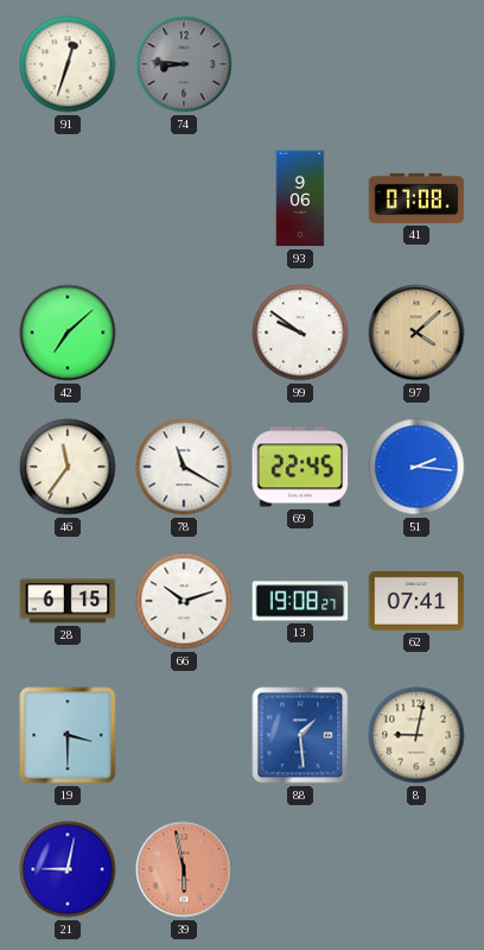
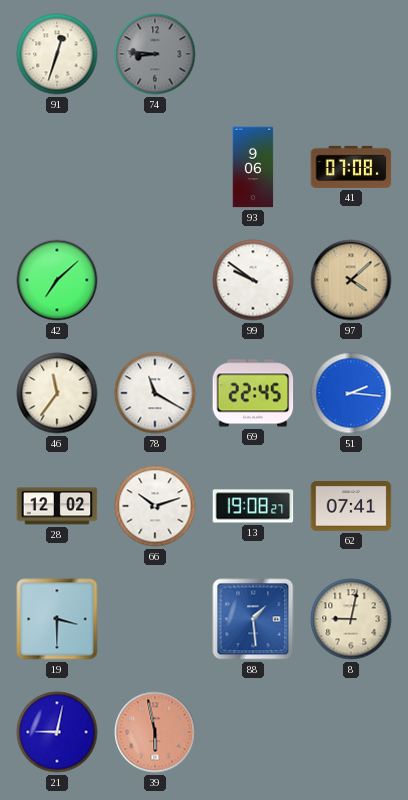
28: 6:15 -> 12:02
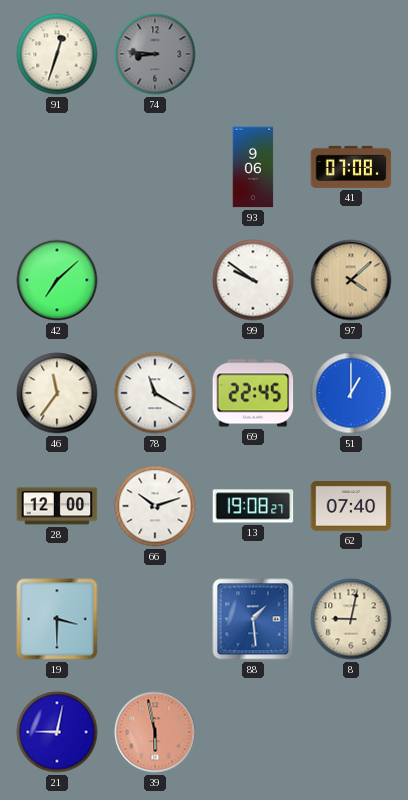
51: 2:16 -> 1:00
28: 12:02 -> 12:00
62: 07:41 -> 07:40
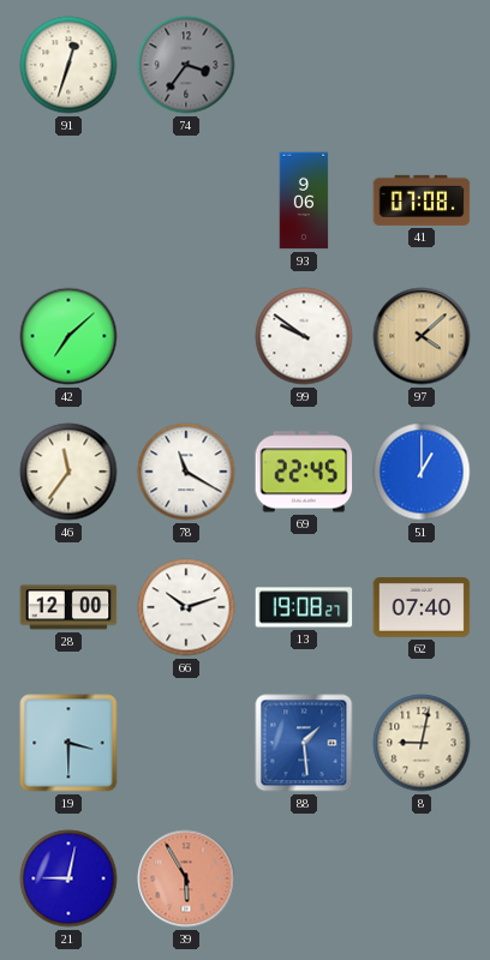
74: 8:46 -> 3:36
39: 5:58 -> 5:55
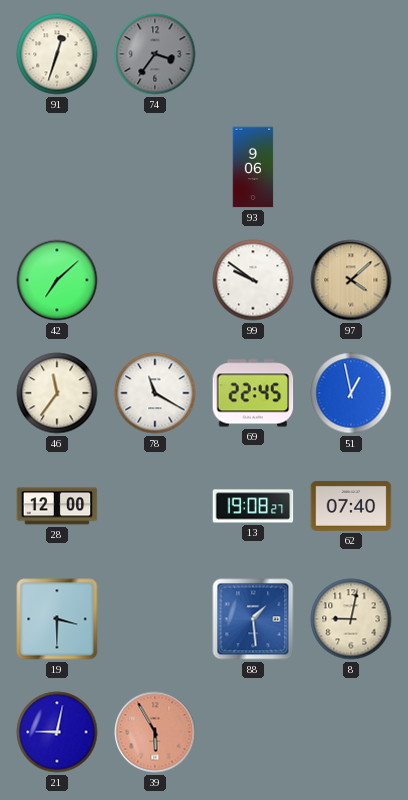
41: 07:08 -> none
51: 1:00 -> 12:58
66: 10:12 -> none
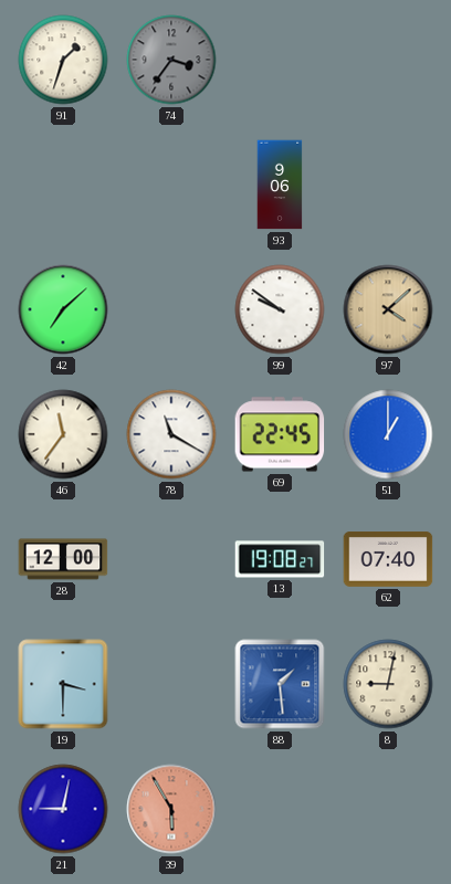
91: 12:33 -> 1:33
51: 12:58 -> 1:00
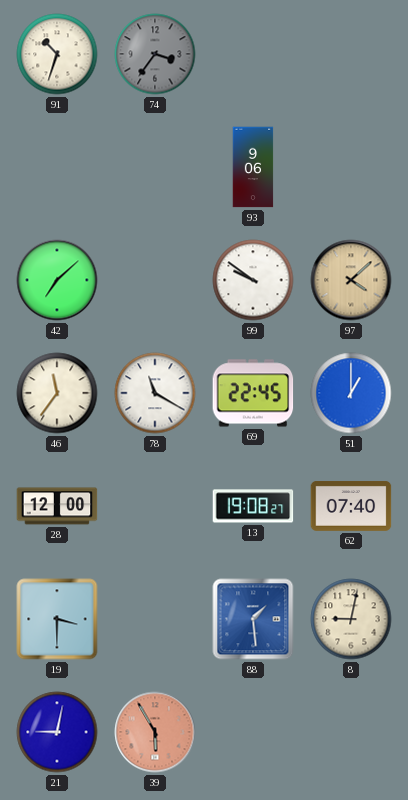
91: 1:33 -> 10:33
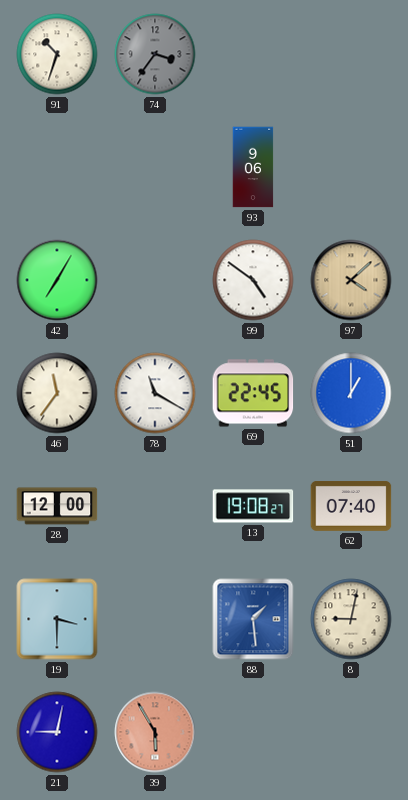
42: 7:08 -> 7:05
99: 9:51 -> 4:51
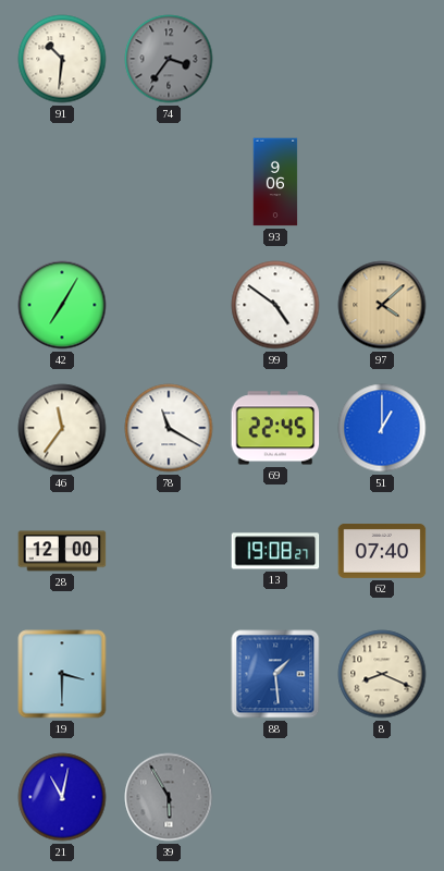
91: 10:33 -> 10:31
8: 9:02 -> 8:19
21: 9:02 -> 11:02
39 dial: salmon -> grey
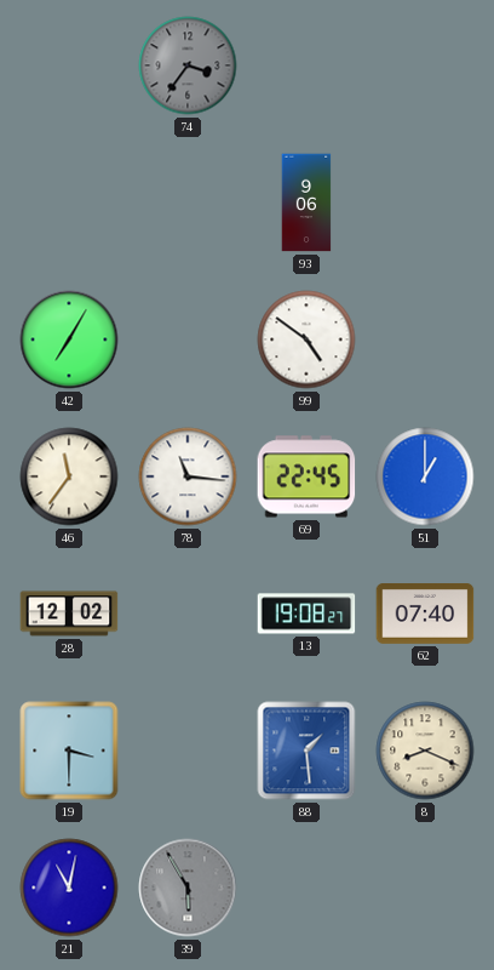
91: 10:31 -> none
97: 4:08 -> none
78: 11:20 -> 11:16
28: 12:00 -> 12:02
